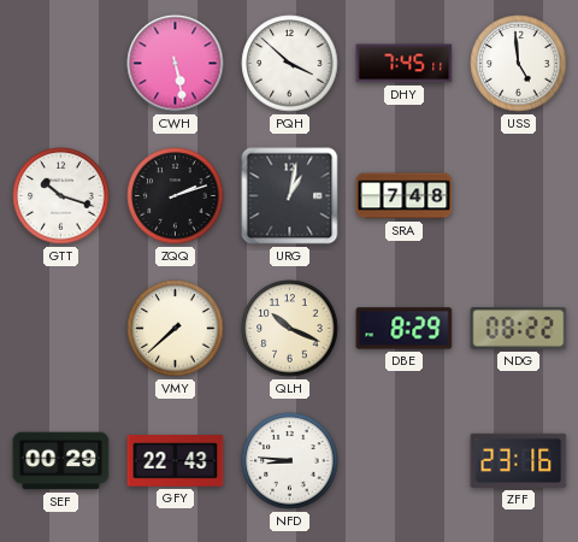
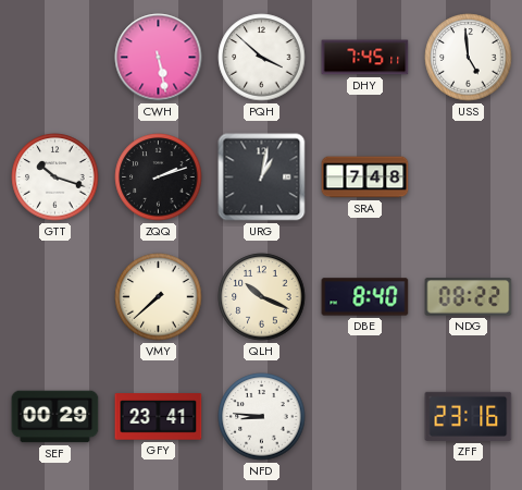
DBE: 8:29 -> 8:40
GFY: 22:43 -> 23:41
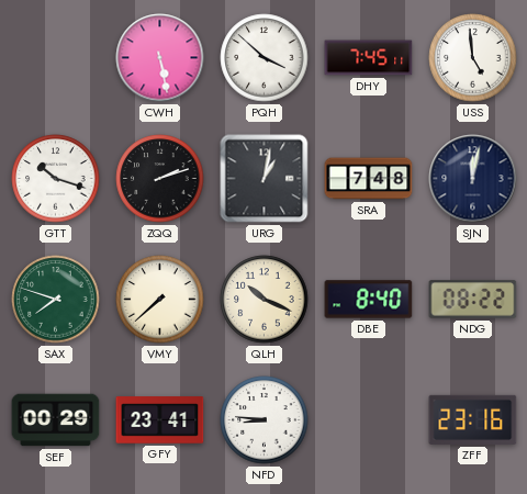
SJN: none -> 12:02
SAX: none -> 7:48
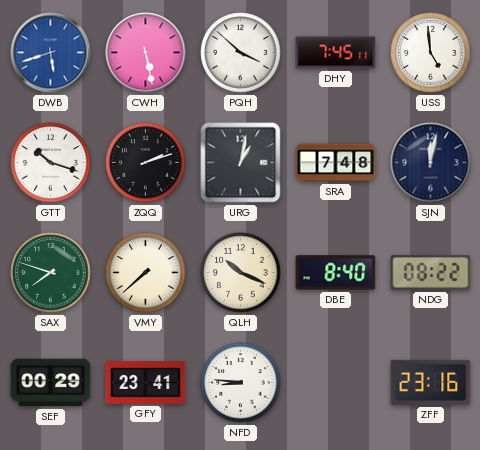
DWB: none -> 5:42
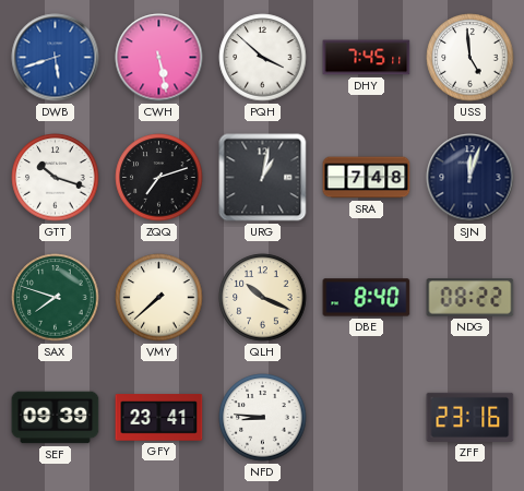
ZQQ: 2:12 -> 7:12
SJN: 12:02 -> 12:03
SEF: 00:29 -> 09:39
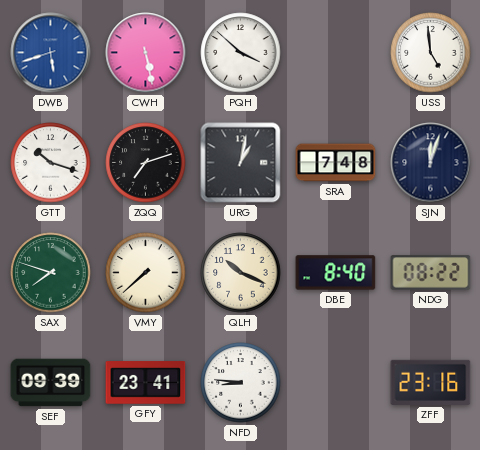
DHY: 7:45 -> none
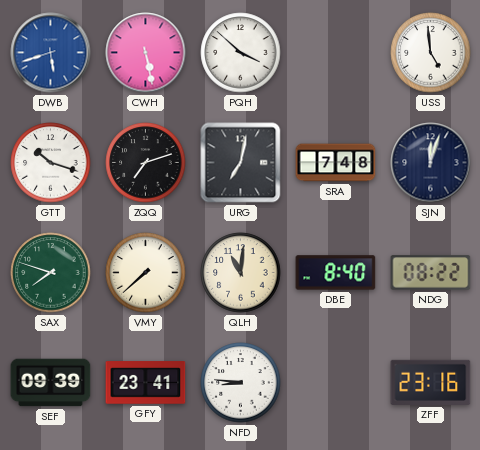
URG: 1:02 -> 7:02
QLH: 10:19 -> 11:01
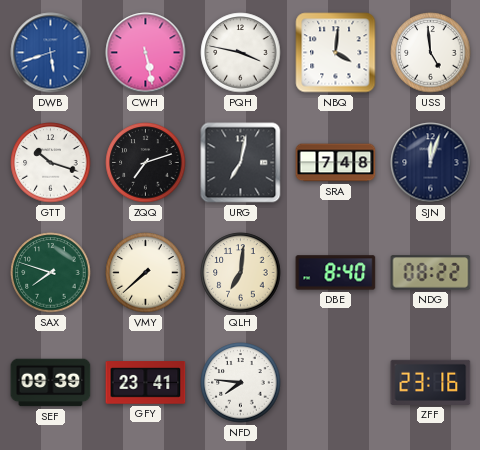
PQH: 3:52 -> 3:47
NBQ: none -> 4:01
QLH: 11:01 -> 7:01
NFD: 8:46 -> 7:46
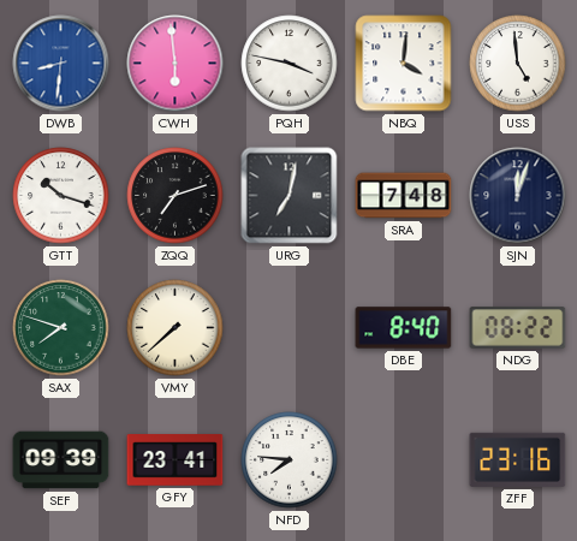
DWB: 5:42 -> 8:31
CWH: 5:28 -> 5:59
QLH: 7:01 -> none
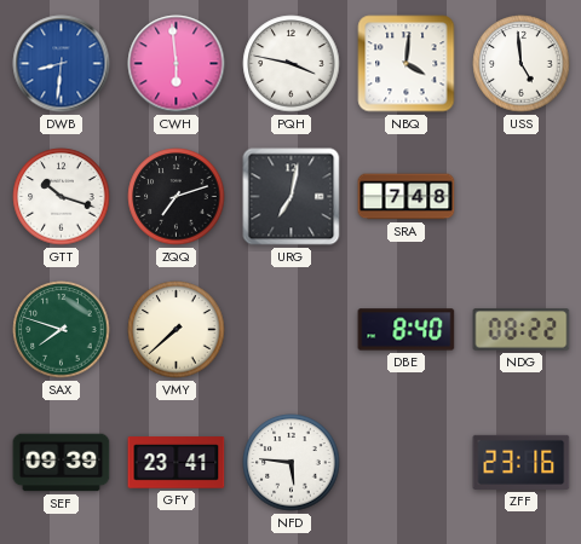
SJN: 12:03 -> none
NFD: 7:46 -> 5:46
